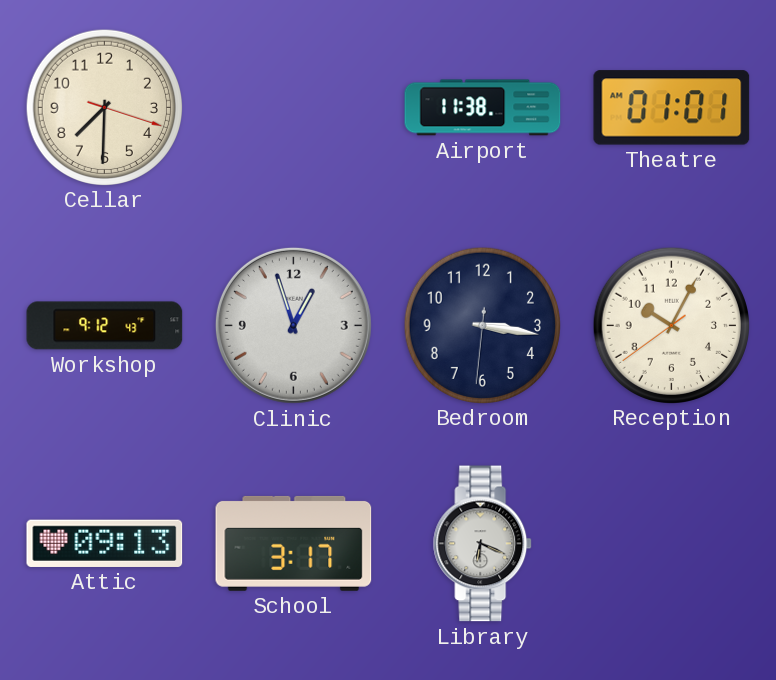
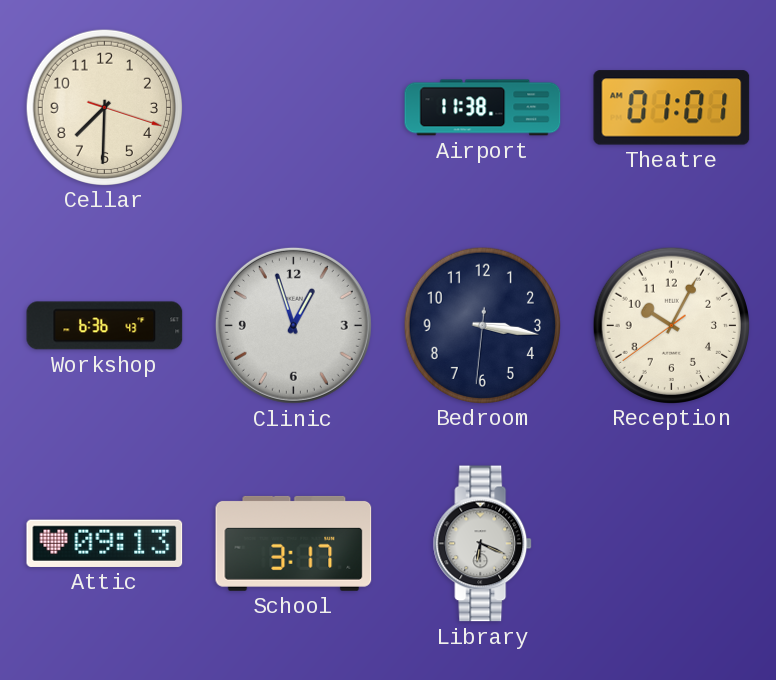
Workshop: 9:12 -> 6:36
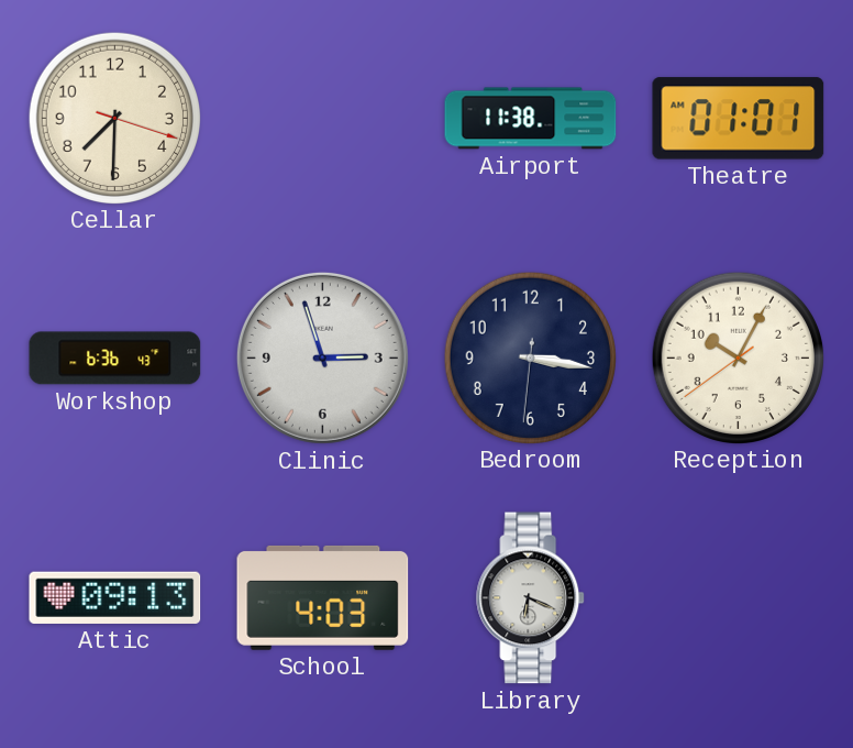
Clinic: 12:57 -> 2:57
School: 3:17 -> 4:03
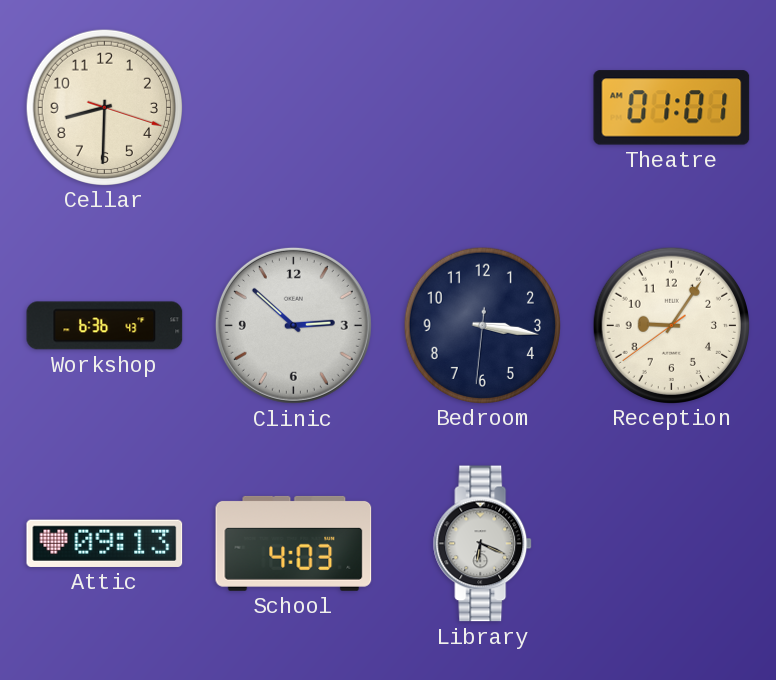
Cellar: 7:30 -> 8:30
Airport: 11:38 -> none
Clinic: 2:57 -> 2:52
Reception: 10:04 -> 9:05
